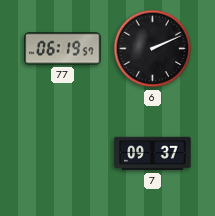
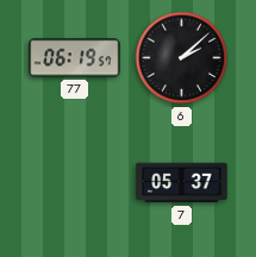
6: 2:11 -> 2:08
7: 09:37 -> 05:37
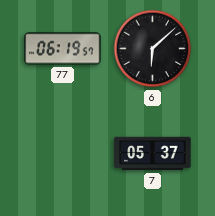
6: 2:08 -> 6:08
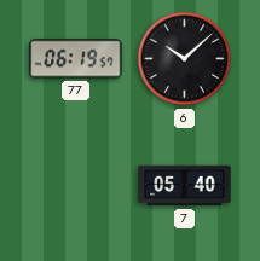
6: 6:08 -> 10:08
7: 05:37 -> 05:40
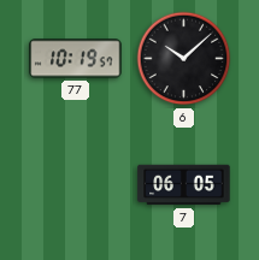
77: 06:19 -> 10:19
7: 05:40 -> 06:05
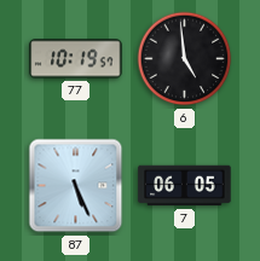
6: 10:08 -> 4:59
87: none -> 5:26
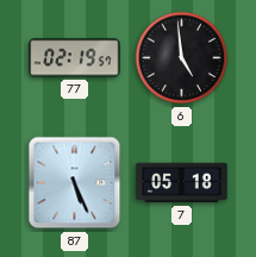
77: 10:19 -> 02:19
7: 06:05 -> 05:18
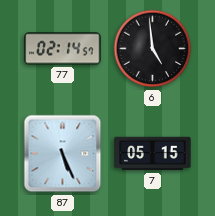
77: 02:19 -> 02:14
7: 05:18 -> 05:15
